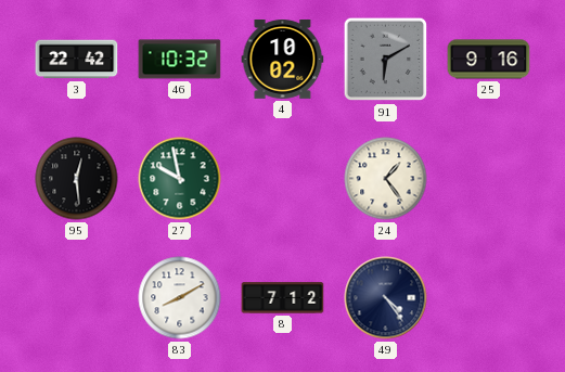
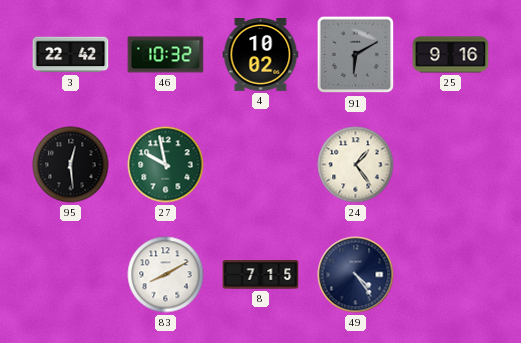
8: 7:12 -> 7:15
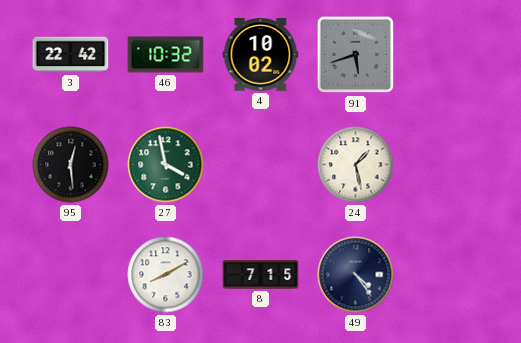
91: 6:10 -> 5:42
25: 9:16 -> none
27: 9:58 -> 3:58
24: 1:24 -> 1:28
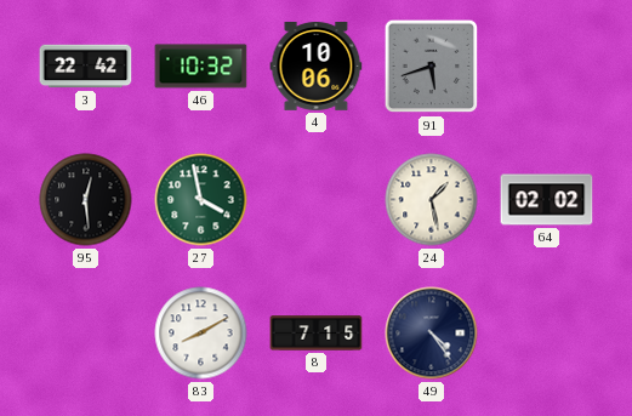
4: 10:02 -> 10:06
64: none -> 02:02
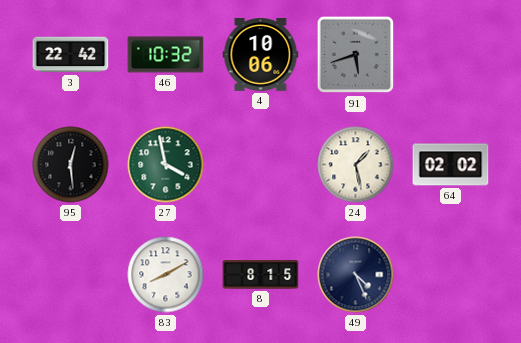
8: 7:15 -> 8:15
49: 4:24 -> 4:26
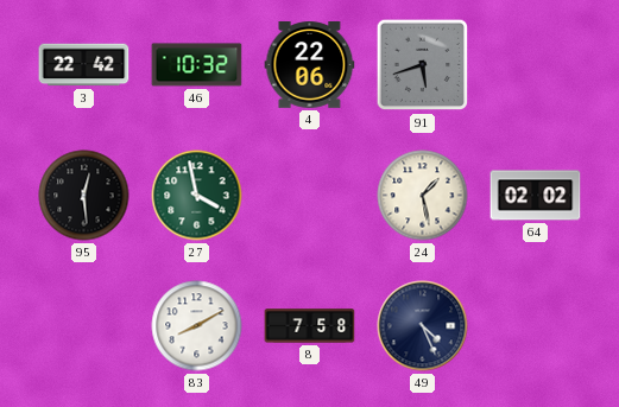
4: 10:06 -> 22:06
8: 8:15 -> 7:58
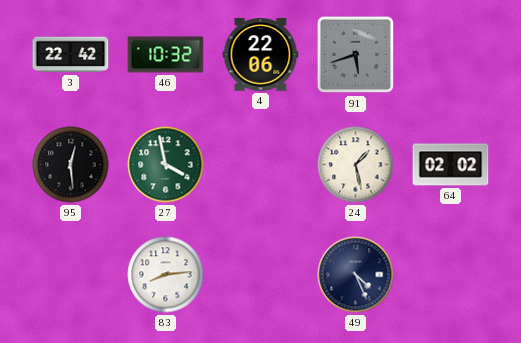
83: 8:10 -> 8:14
8: 7:58 -> none
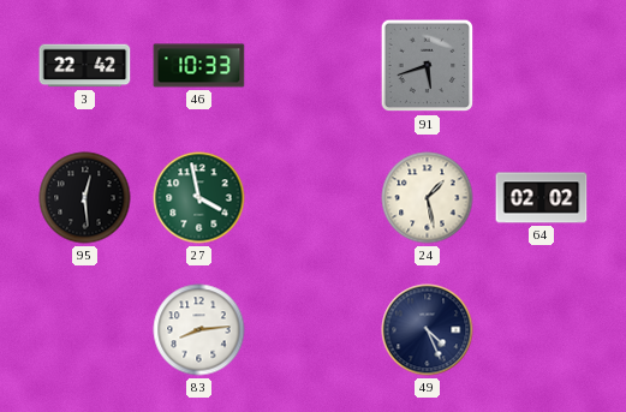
46: 10:32 -> 10:33
4: 22:06 -> none
